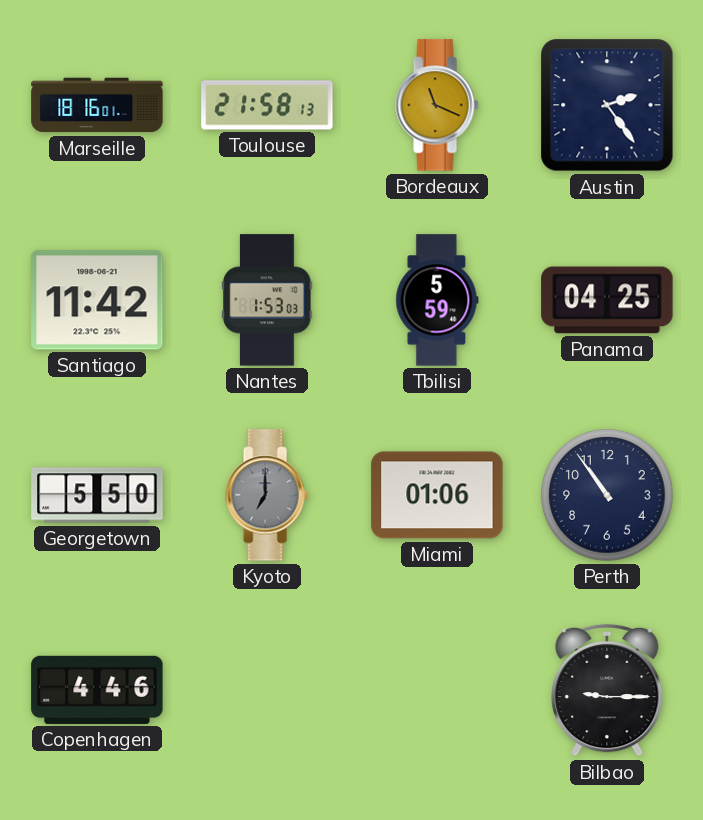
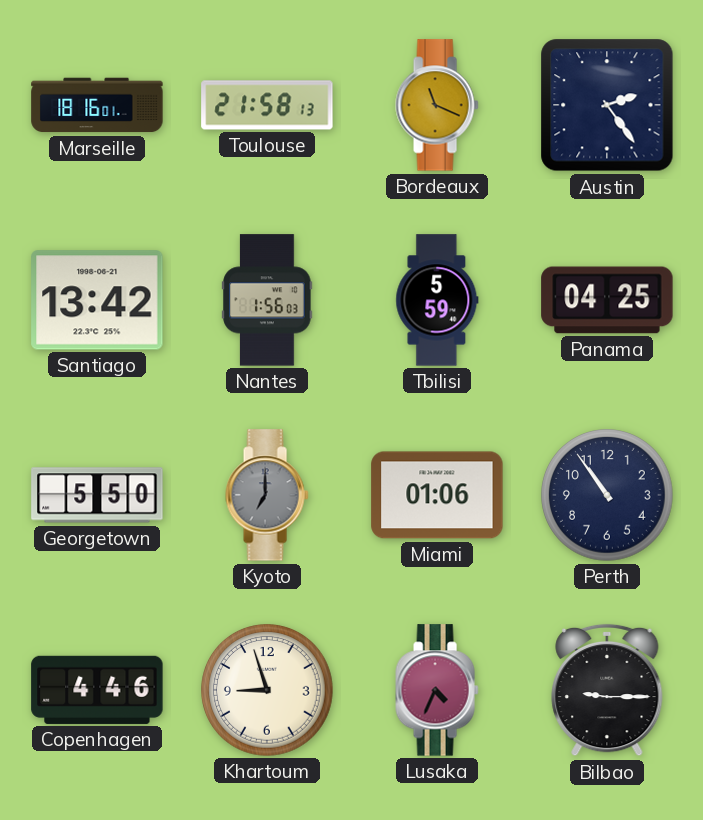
Santiago: 11:42 -> 13:42
Nantes: 1:53 -> 1:56
Khartoum: none -> 8:57
Lusaka: none -> 4:34
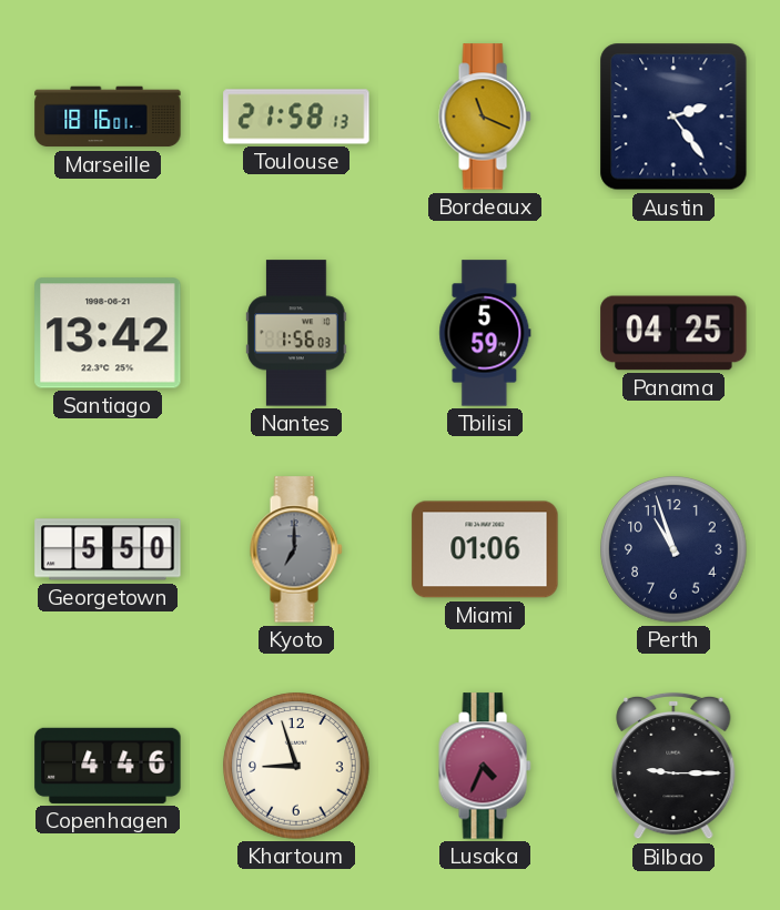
Perth: 10:54 -> 10:57
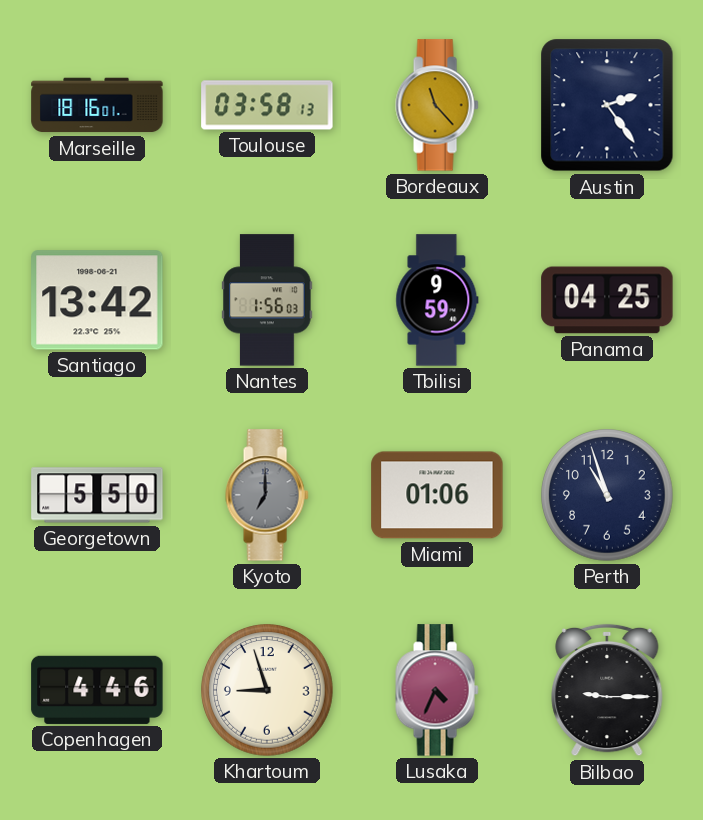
Toulouse: 21:58 -> 03:58
Bordeaux: 11:19 -> 11:23
Tbilisi: 5:59 -> 9:59
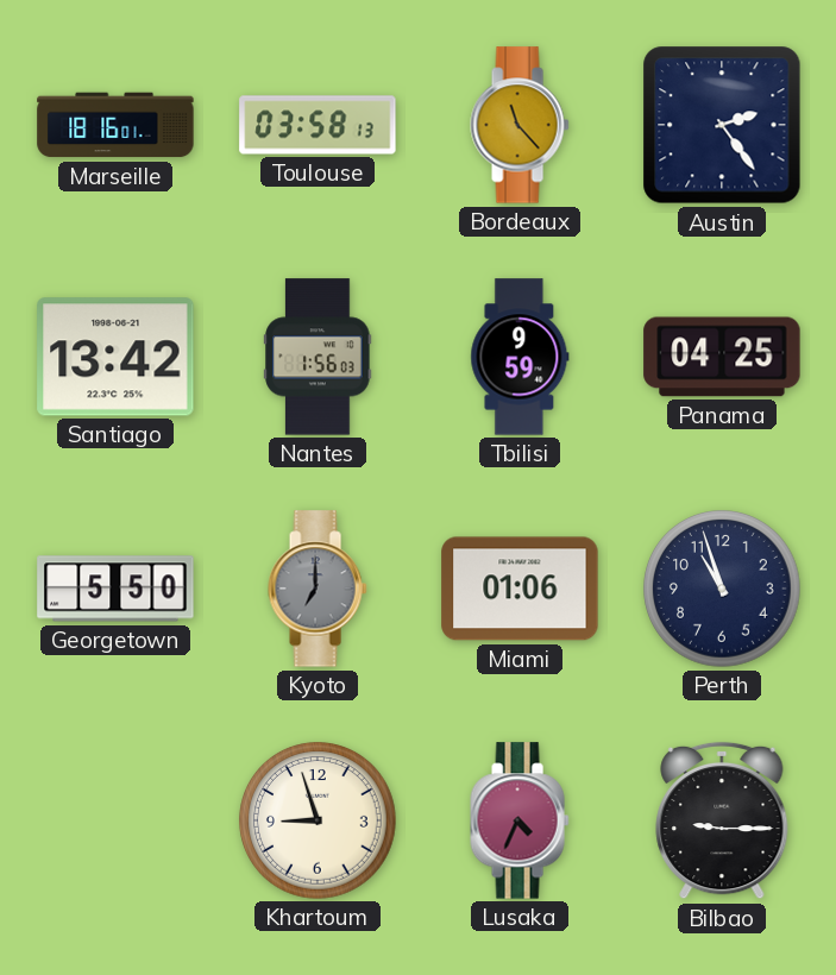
Copenhagen: 4:46 -> none
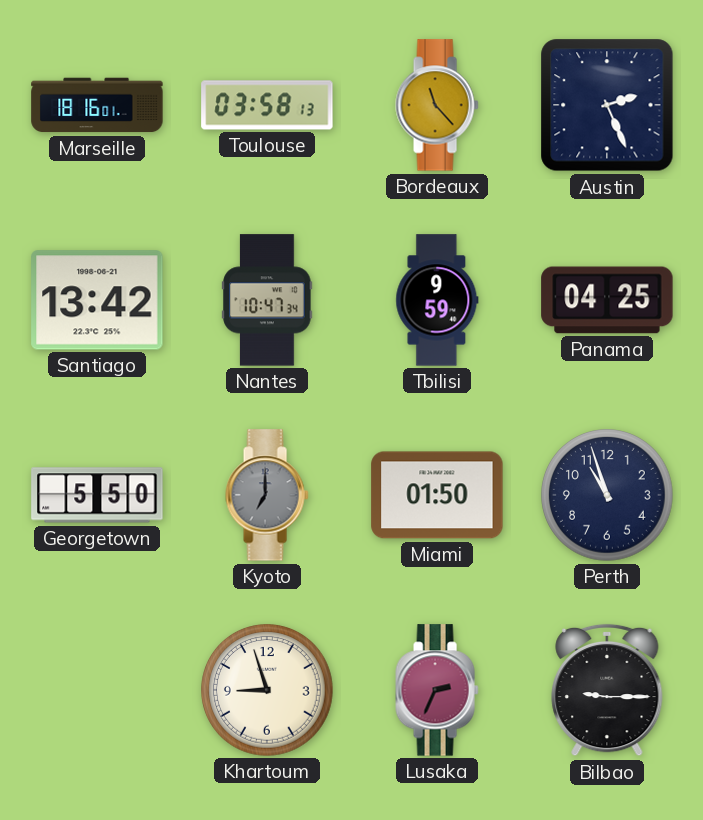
Austin: 2:24 -> 2:26
Nantes: 1:56 -> 10:47
Miami: 01:06 -> 01:50
Lusaka: 4:34 -> 2:34
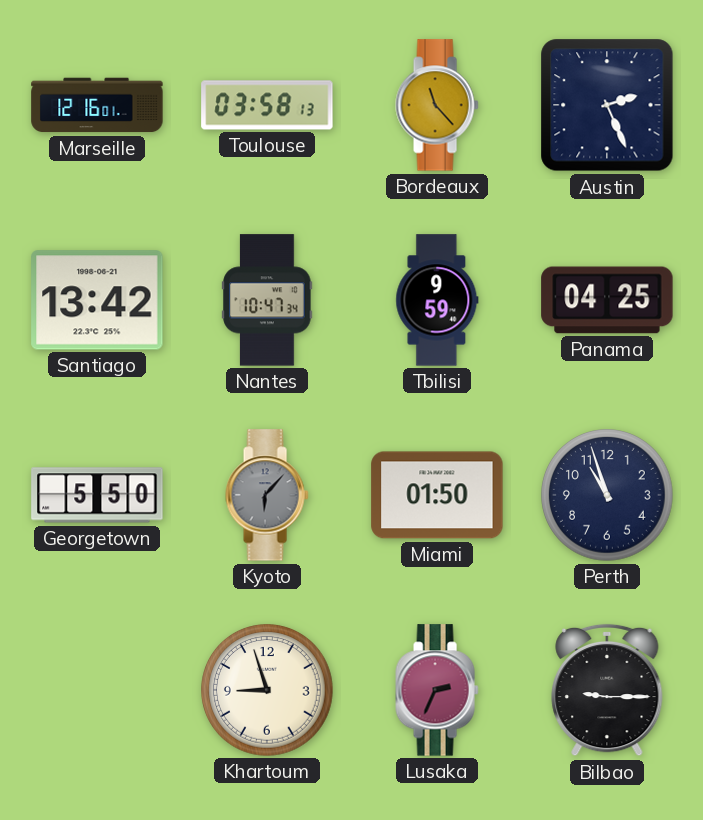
Marseille: 18:16 -> 12:16
Kyoto: 7:00 -> 6:07
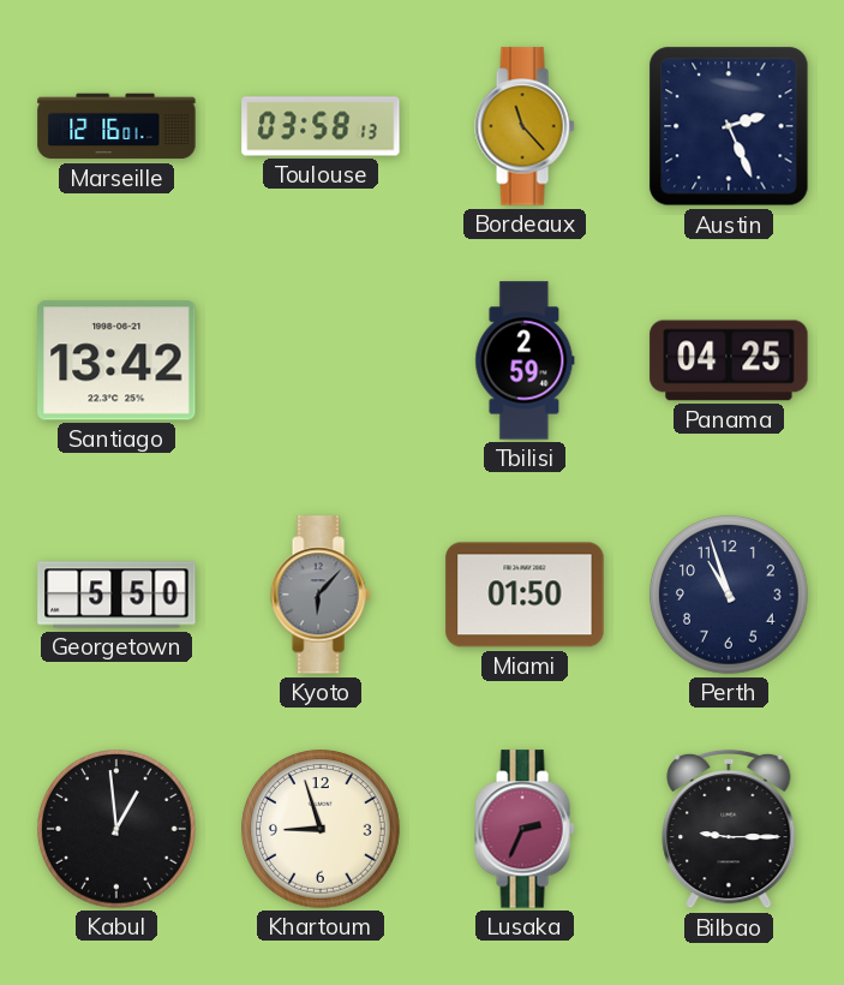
Nantes: 10:47 -> none
Tbilisi: 9:59 -> 2:59
Kabul: none -> 12:59
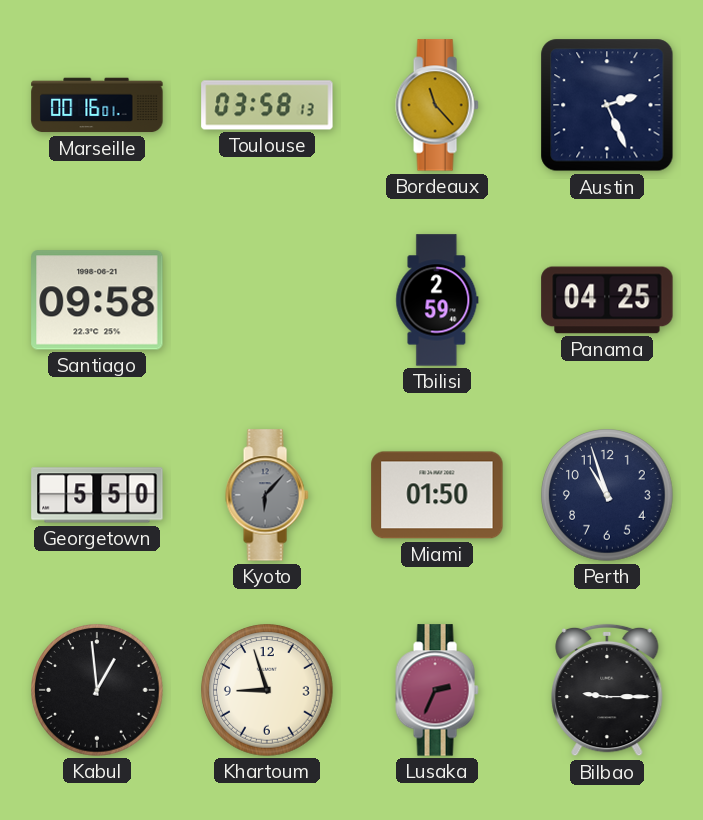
Marseille: 12:16 -> 00:16
Santiago: 13:42 -> 09:58
